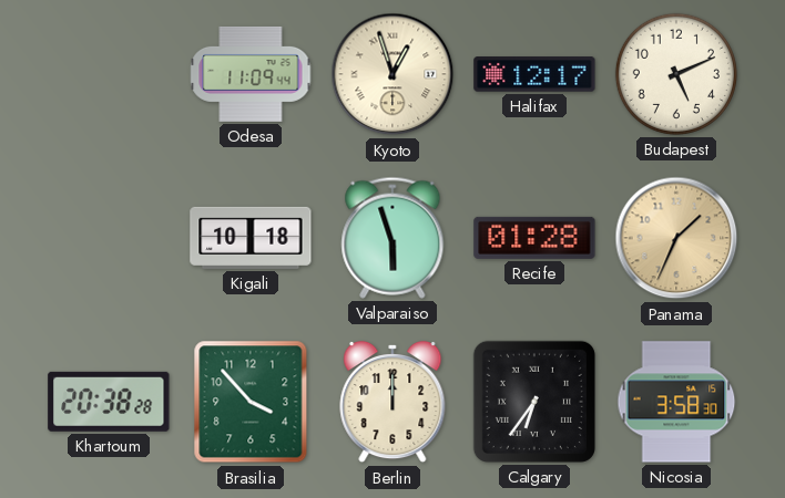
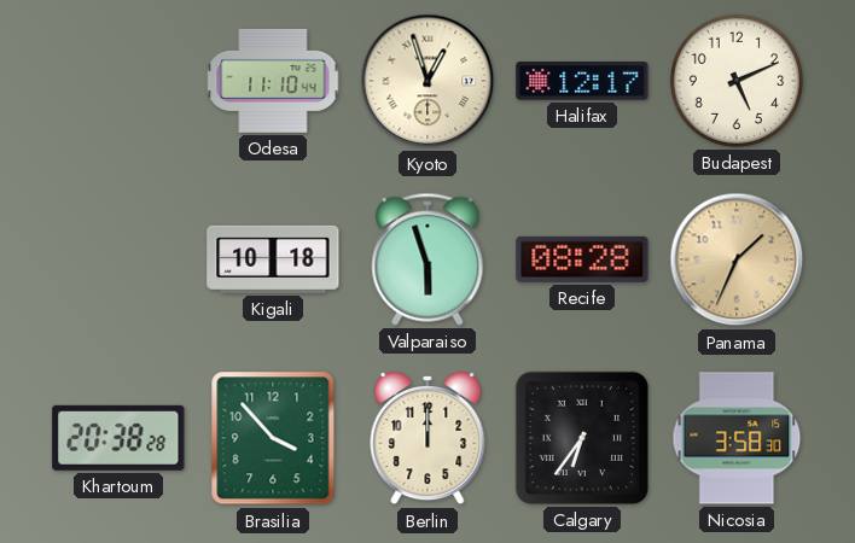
Odesa: 11:09 -> 11:10
Recife: 01:28 -> 08:28
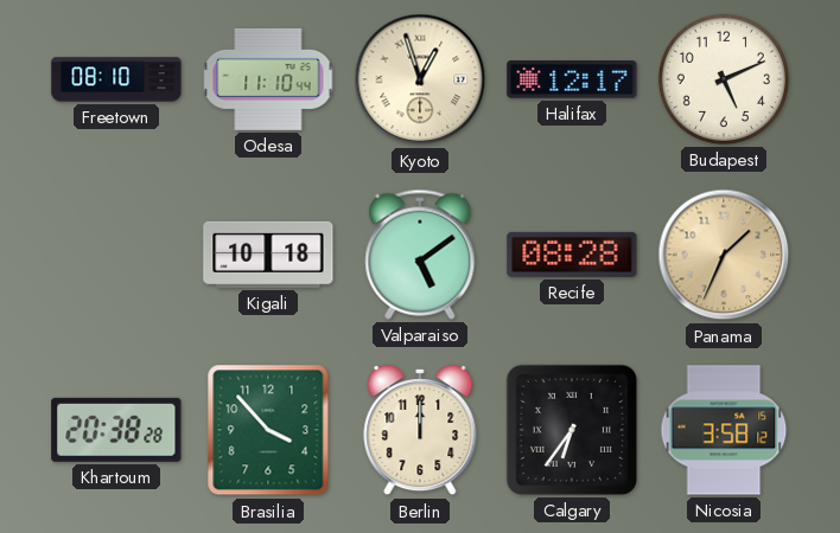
Freetown: none -> 08:10
Valparaiso: 5:57 -> 5:09
Nicosia: 3:58:30 -> 3:58:12
